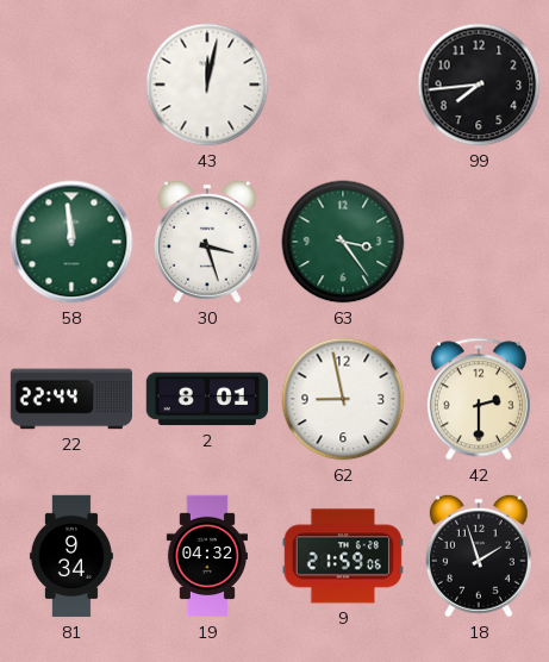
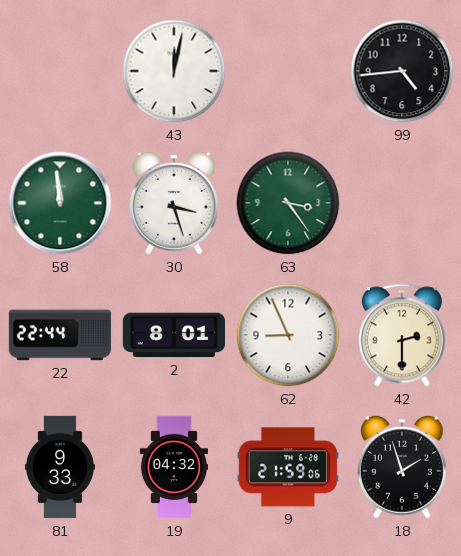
99: 7:44 -> 4:44
62: 8:58 -> 8:56
81: 9:34 -> 9:33
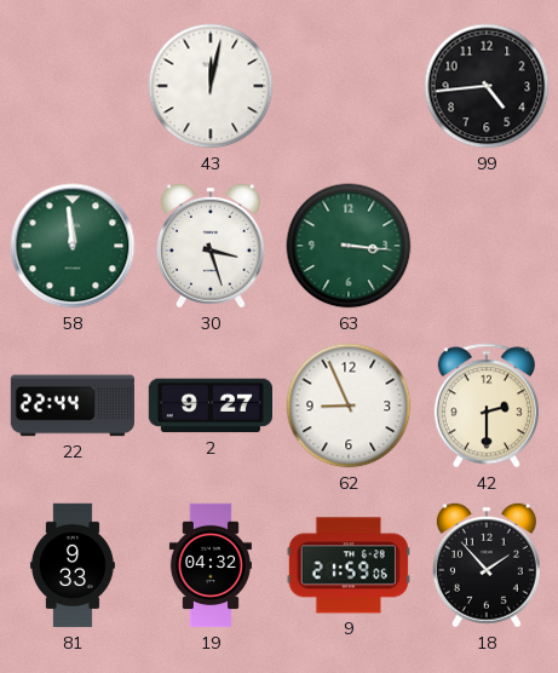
63: 3:24 -> 3:16
2: 8:01 -> 9:27
18: 1:57 -> 1:53
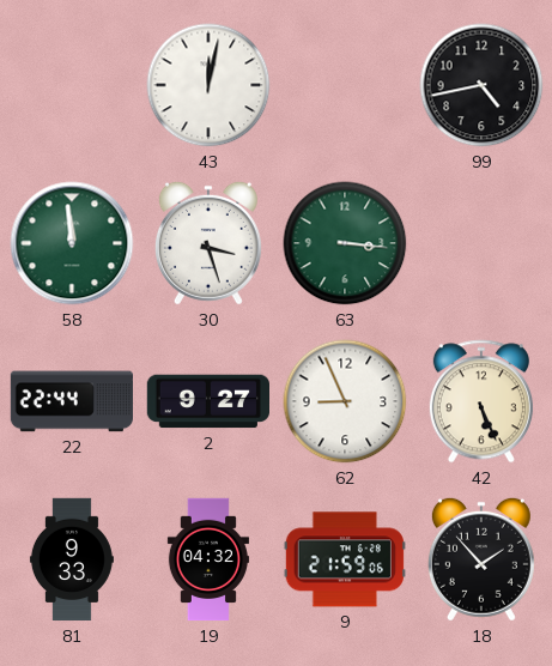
99: 4:44 -> 4:43
42: 2:30 -> 5:26
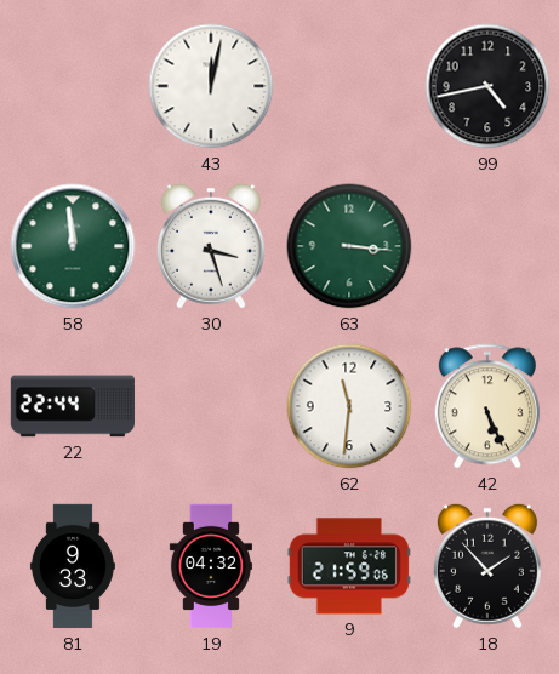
2: 9:27 -> none
62: 8:56 -> 11:31
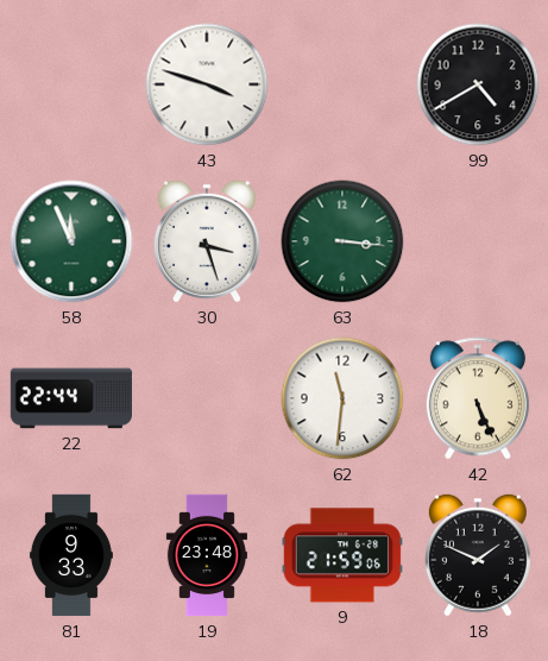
43: 12:02 -> 3:48
99: 4:43 -> 4:40
58: 11:59 -> 11:56
19: 04:32 -> 23:48
18: 1:53 -> 1:49
